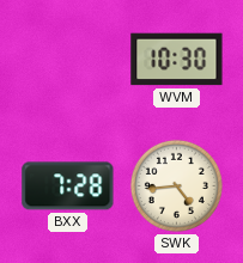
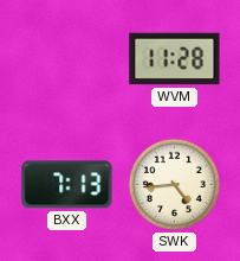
WVM: 10:30 -> 11:28
BXX: 7:28 -> 7:13
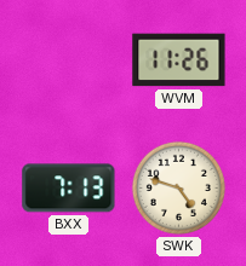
WVM: 11:28 -> 11:26
SWK: 4:44 -> 4:48
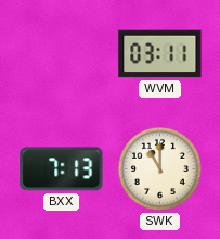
WVM: 11:26 -> 03:11
SWK: 4:48 -> 11:00
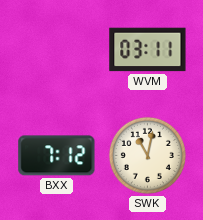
BXX: 7:13 -> 7:12
SWK: 11:00 -> 11:02
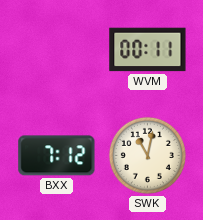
WVM: 03:11 -> 00:11
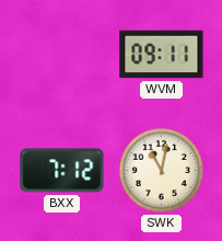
WVM: 00:11 -> 09:11
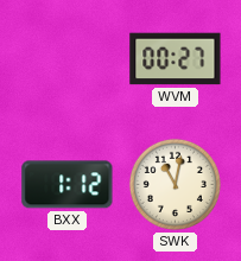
WVM: 09:11 -> 00:27
BXX: 7:12 -> 1:12
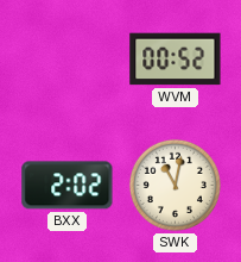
WVM: 00:27 -> 00:52
BXX: 1:12 -> 2:02
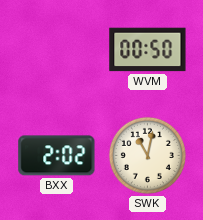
WVM: 00:52 -> 00:50
